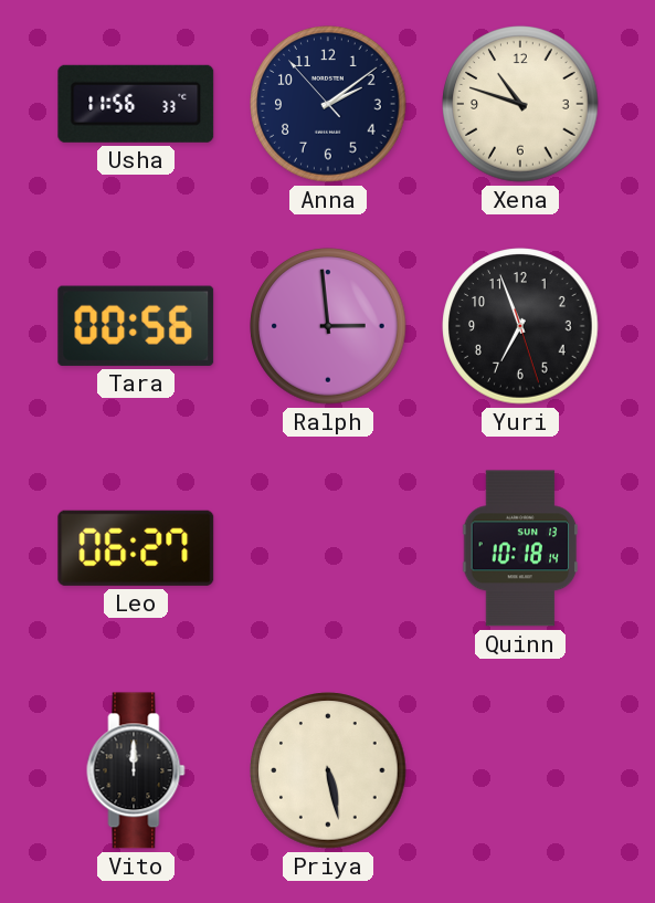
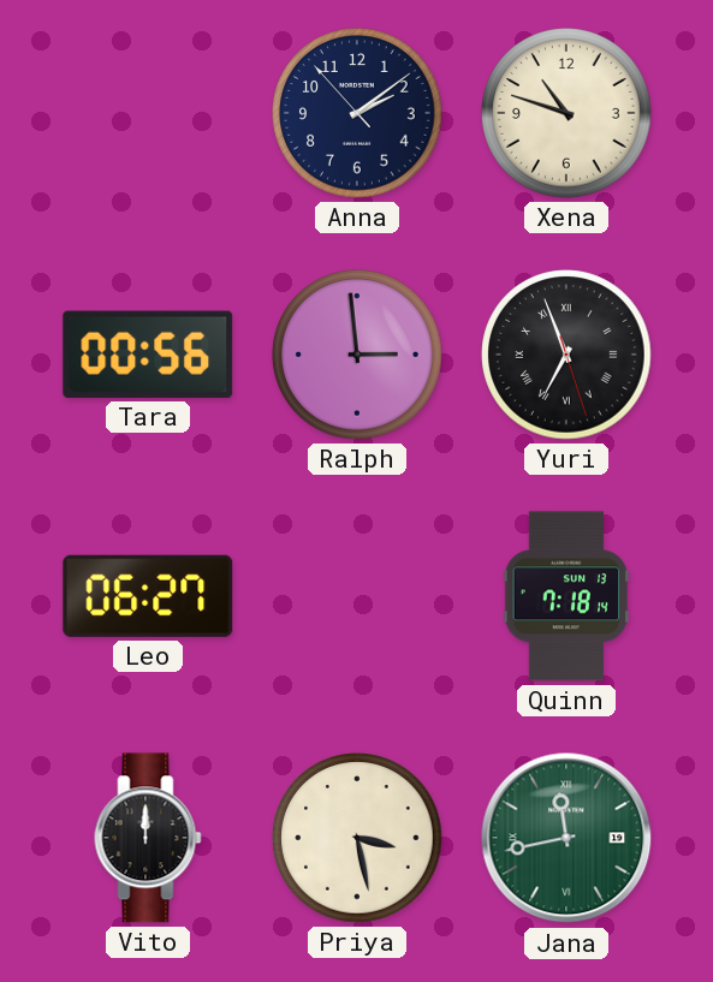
Usha: 11:56 -> none
Yuri numerals: Arabic -> Roman
Quinn: 10:18 -> 7:18
Priya: 5:28 -> 3:28
Jana: none -> 11:43
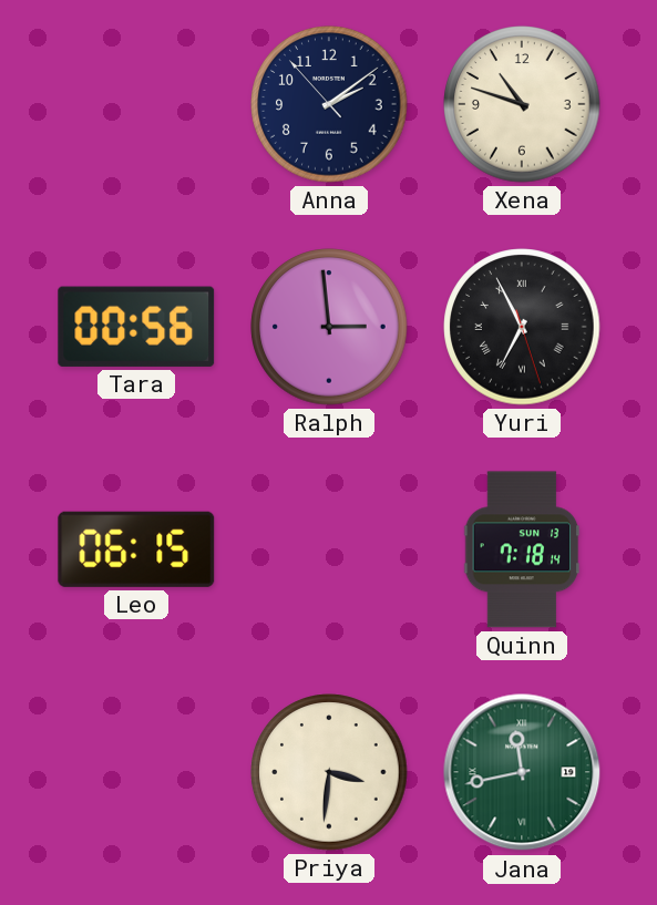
Yuri: 6:56 -> 6:55
Leo: 06:27 -> 06:15
Vito: 12:00 -> none
Priya: 3:28 -> 3:31
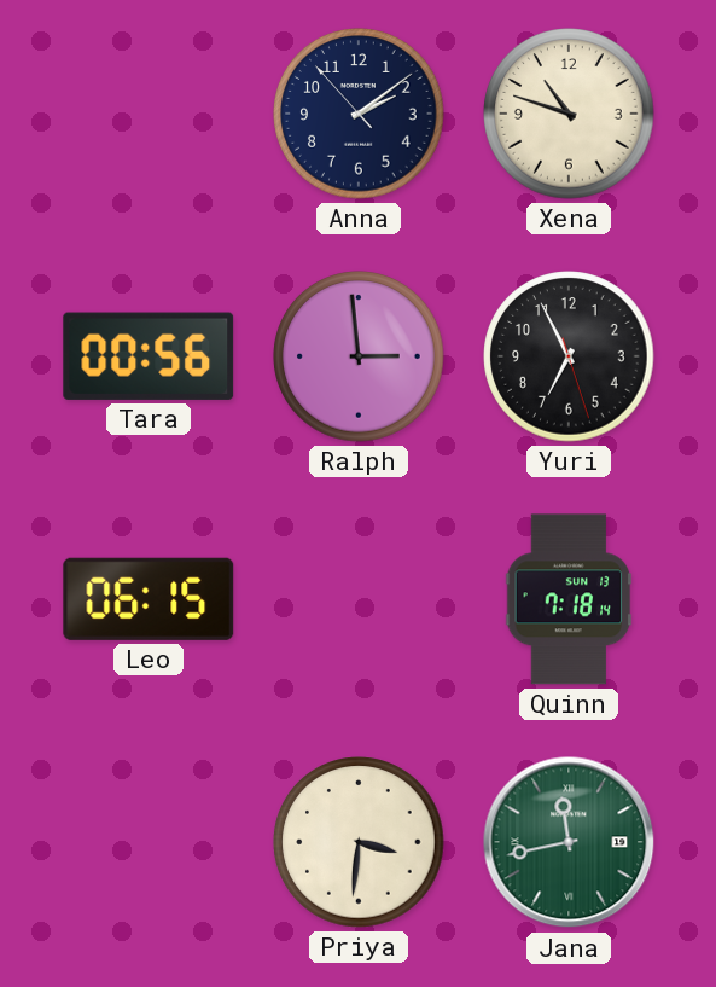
Yuri numerals: Roman -> Arabic
